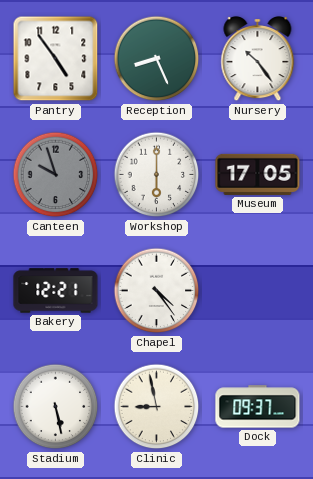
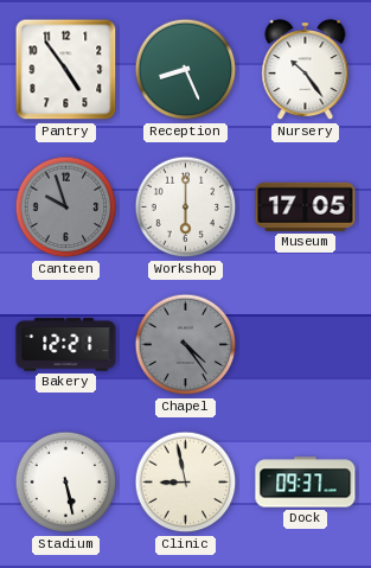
Chapel dial: white -> grey
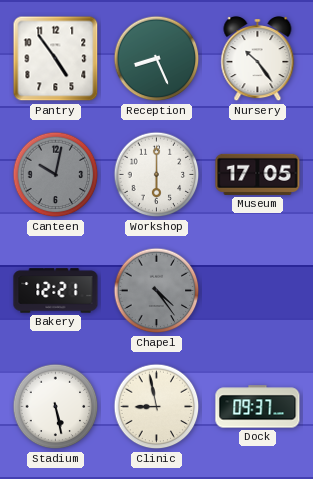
Canteen: 9:57 -> 10:02
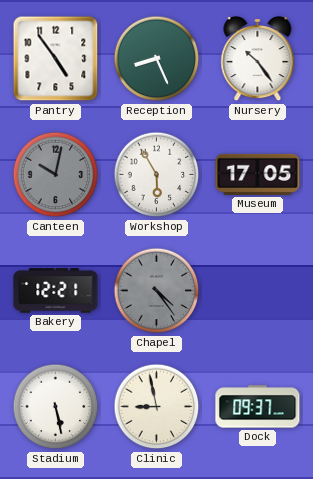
Workshop: 6:00 -> 5:55
